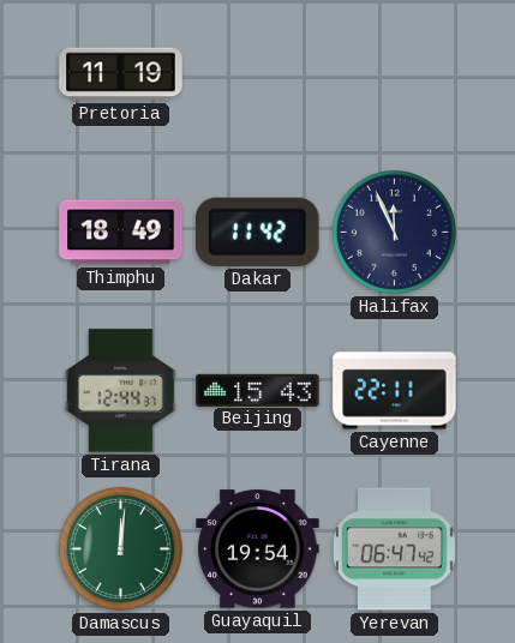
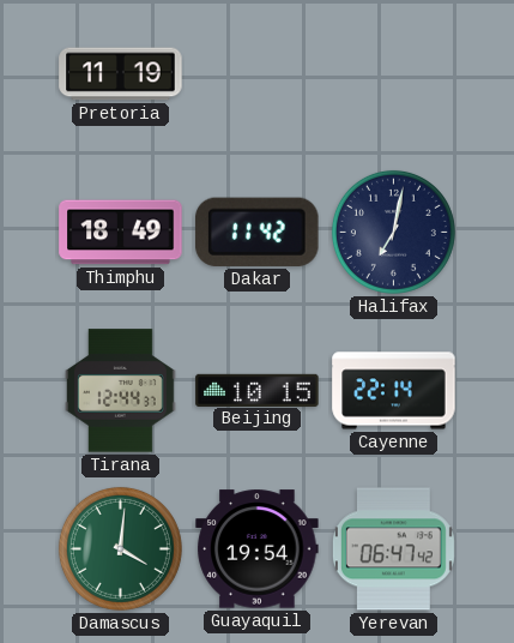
Halifax: 11:56 -> 7:02
Beijing: 15:43 -> 10:15
Cayenne: 22:11 -> 22:14
Damascus: 12:01 -> 4:01
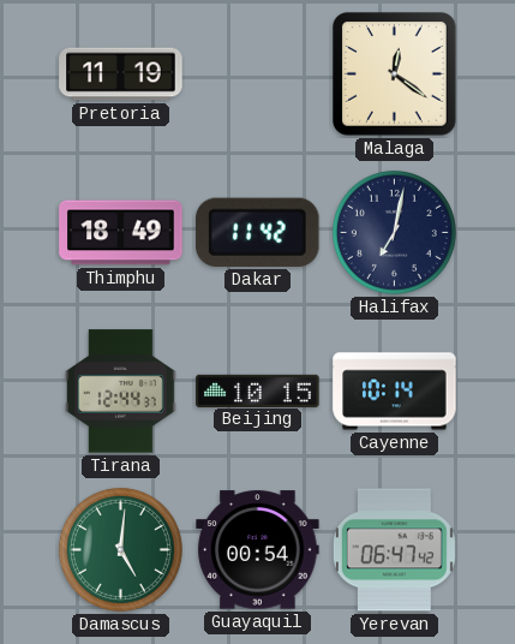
Malaga: none -> 12:21
Cayenne: 22:14 -> 10:14
Damascus: 4:01 -> 5:01
Guayaquil: 19:54 -> 00:54
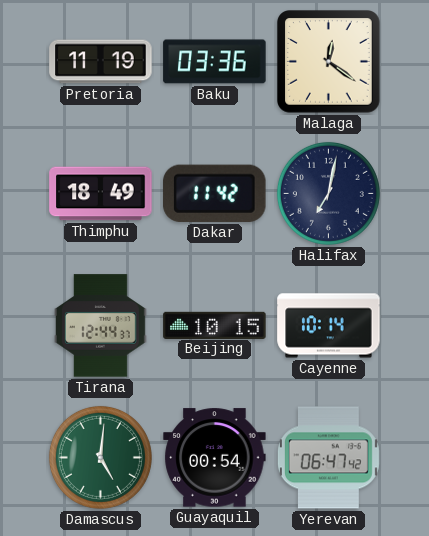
Baku: none -> 03:36
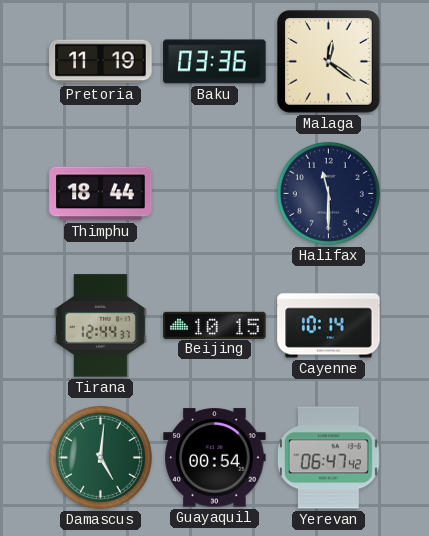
Thimphu: 18:49 -> 18:44
Dakar: 11:42 -> none
Halifax: 7:02 -> 11:30
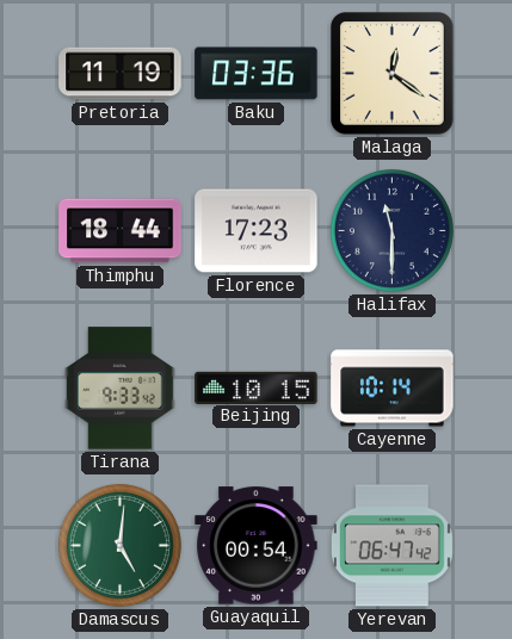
Florence: none -> 17:23
Tirana: 12:44 -> 9:33
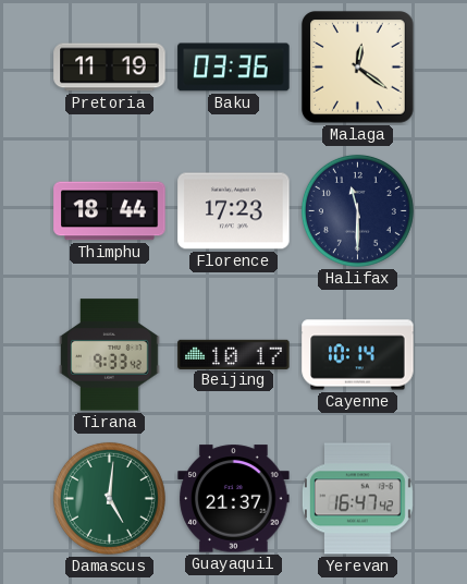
Beijing: 10:15 -> 10:17
Guayaquil: 00:54 -> 21:37
Yerevan: 06:47 -> 16:47
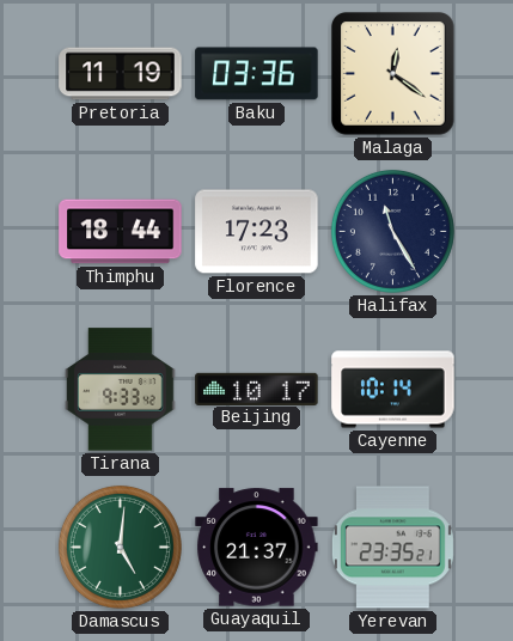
Halifax: 11:30 -> 11:25
Yerevan: 16:47 -> 23:35
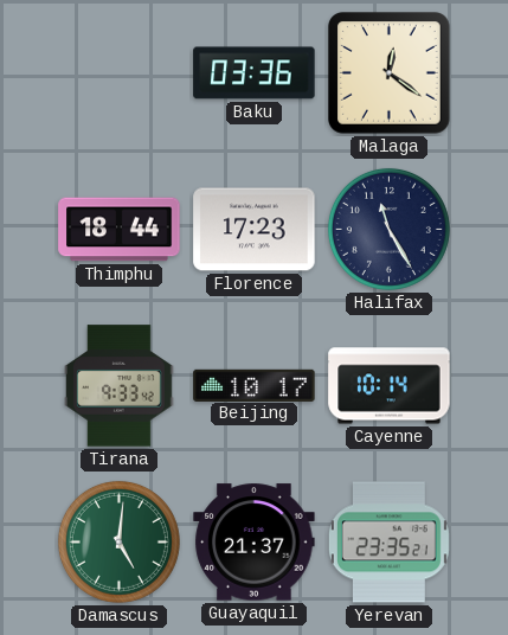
Pretoria: 11:19 -> none
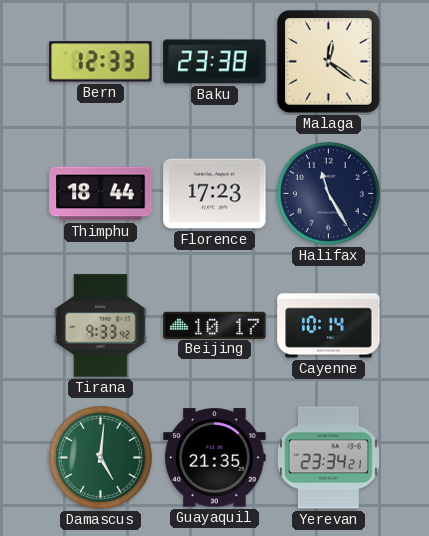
Bern: none -> 12:33
Baku: 03:36 -> 23:38
Guayaquil: 21:37 -> 21:35
Yerevan: 23:35 -> 23:34
